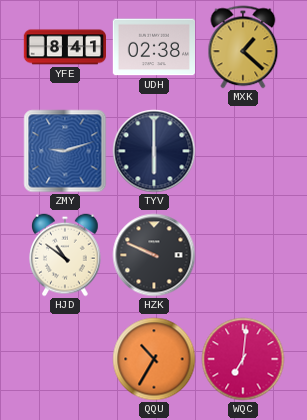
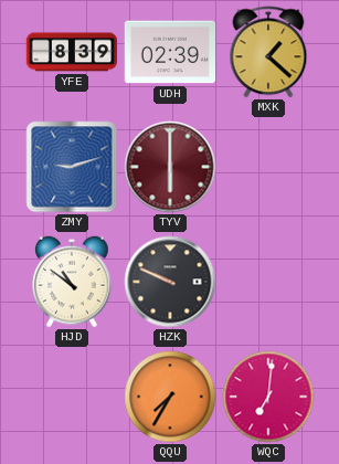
YFE: 8:41 -> 8:39
UDH: 02:38 -> 02:39
TYV dial: navy -> burgundy
QQU: 10:35 -> 7:35
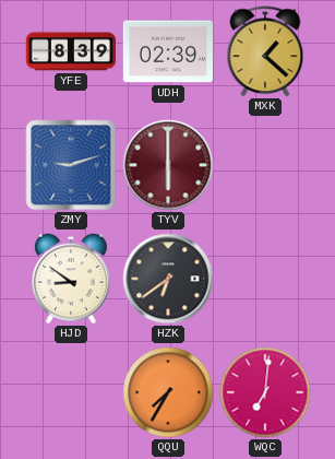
HJD: 10:51 -> 8:51
HZK: 9:49 -> 6:39
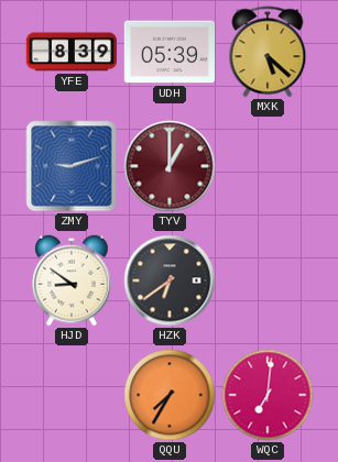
UDH: 02:39 -> 05:39
MXK: 1:22 -> 5:22
TYV: 6:00 -> 1:00
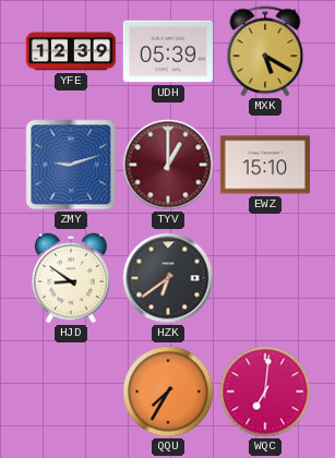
YFE: 8:39 -> 12:39
MXK: 5:22 -> 5:20
EWZ: none -> 15:10
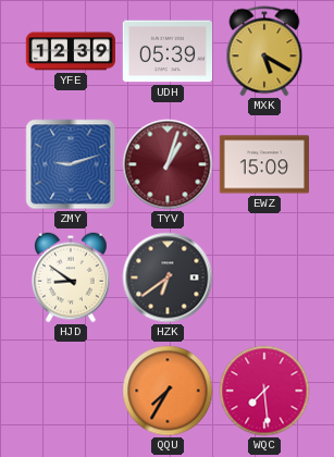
TYV: 1:00 -> 1:03
EWZ: 15:10 -> 15:09
WQC: 7:01 -> 7:29
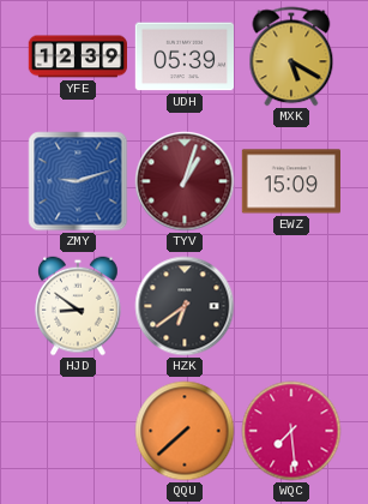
QQU: 7:35 -> 7:38
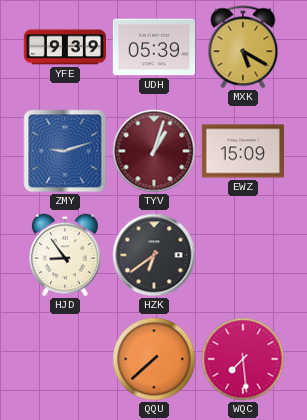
YFE: 12:39 -> 9:39
HJD: 8:51 -> 8:54
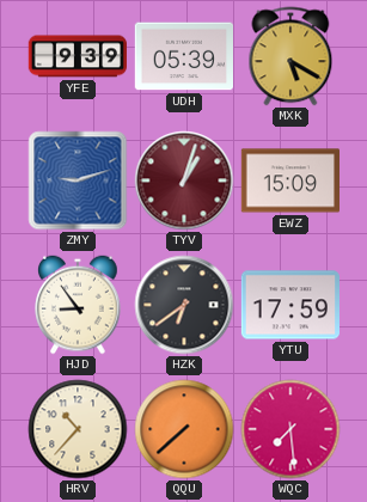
YTU: none -> 17:59
HRV: none -> 10:37
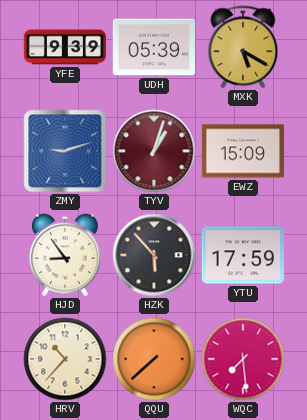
HZK: 6:39 -> 5:53
